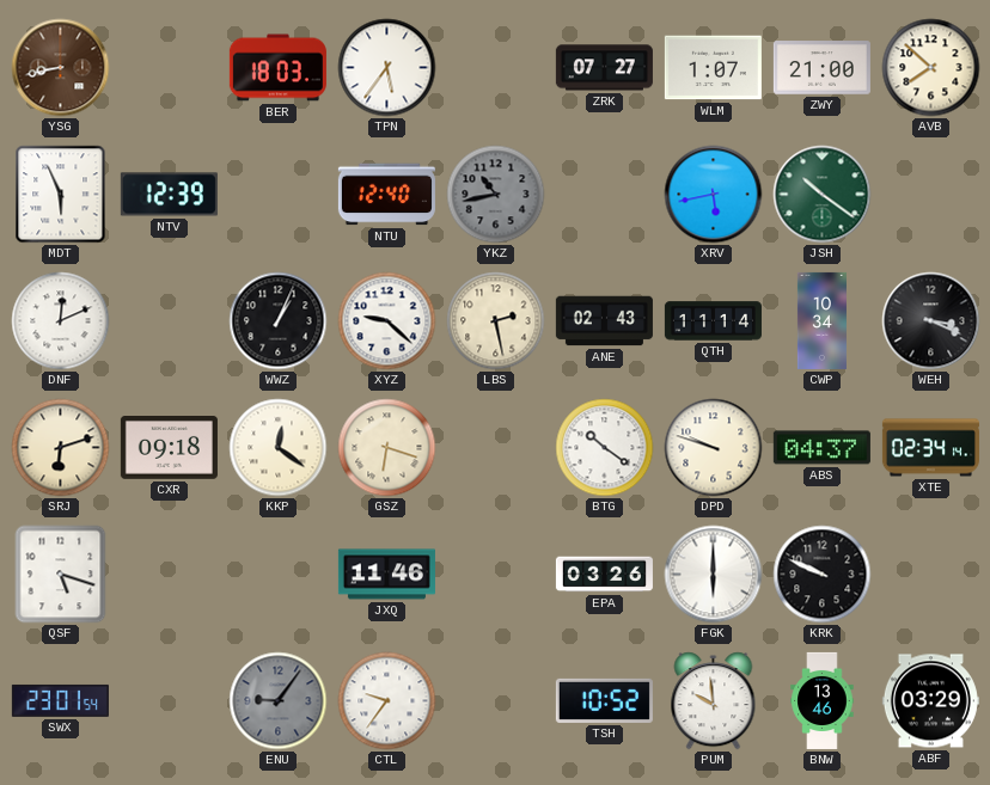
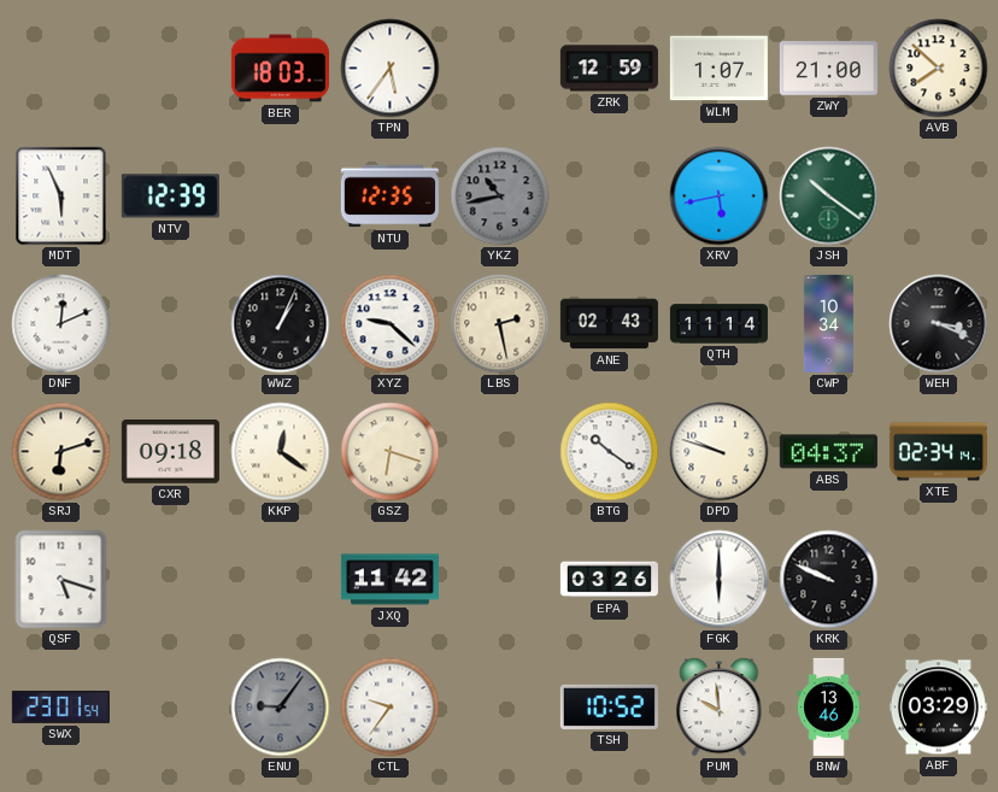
YSG: 8:43 -> none
ZRK: 07:27 -> 12:59
NTU: 12:40 -> 12:35
JXQ: 11:46 -> 11:42
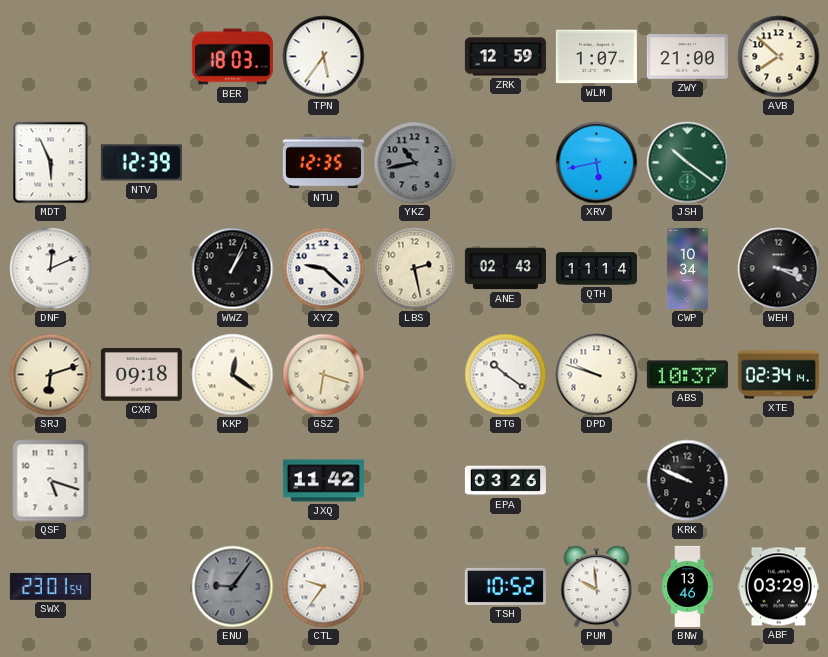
ABS: 04:37 -> 10:37
FGK: 6:00 -> none
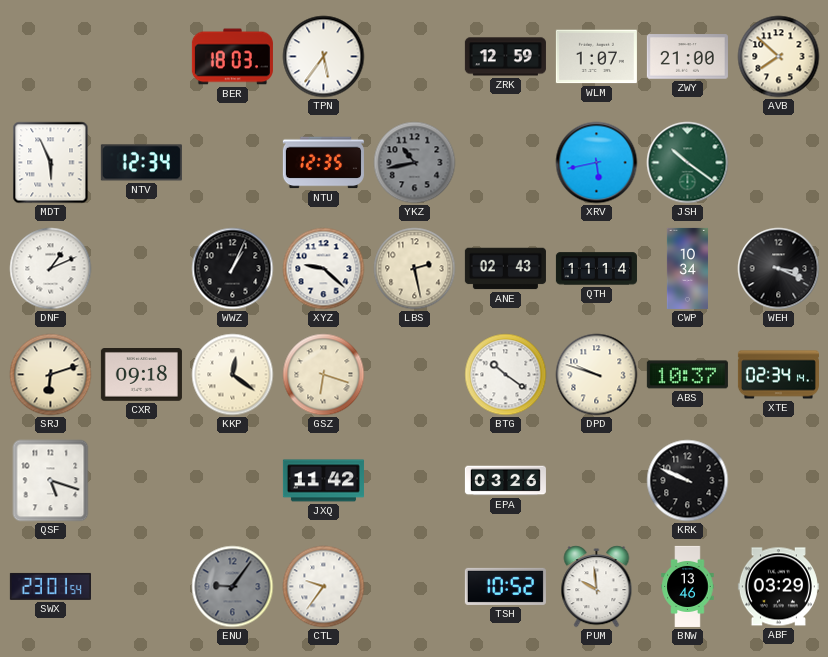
NTV: 12:39 -> 12:34
DNF: 12:11 -> 1:11
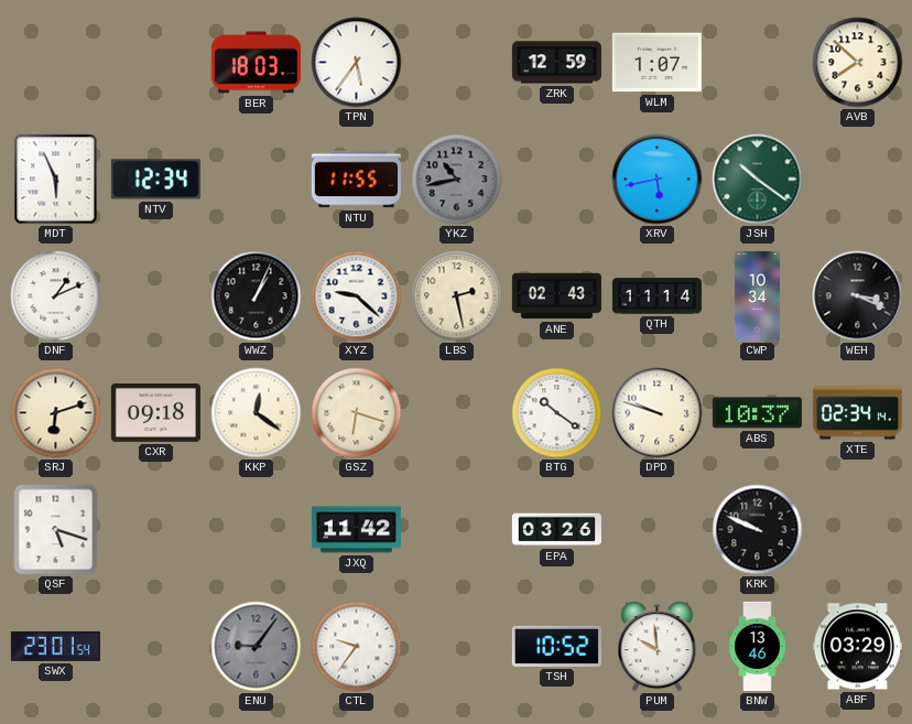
ZWY: 21:00 -> none
NTU: 12:35 -> 11:55
